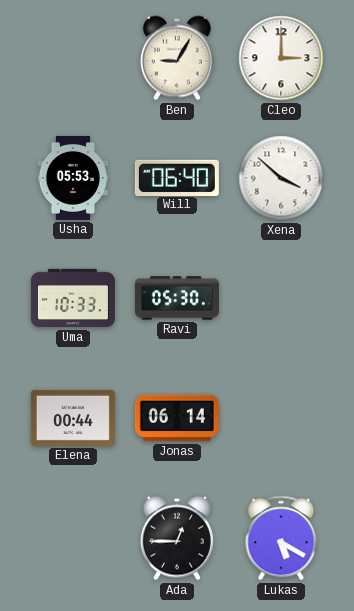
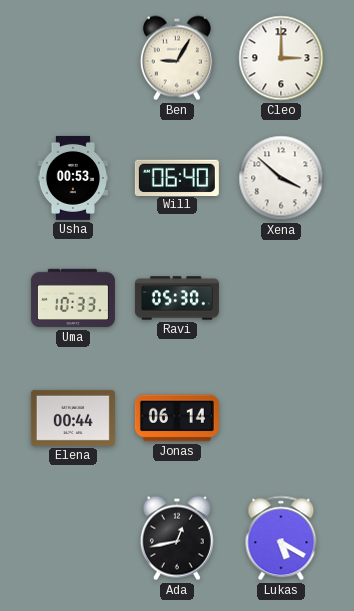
Usha: 05:53 -> 00:53
Ada: 12:45 -> 12:43
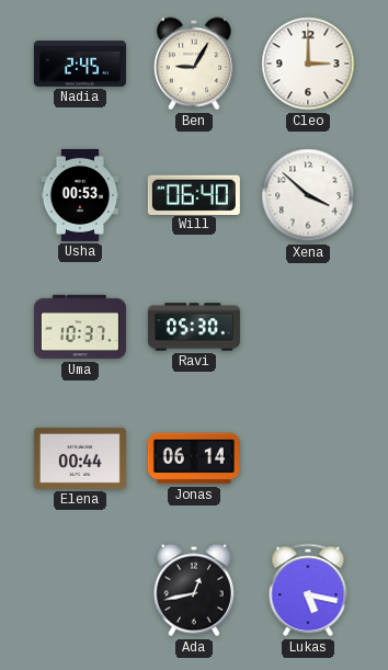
Nadia: none -> 2:45
Uma: 10:33 -> 10:37
Lukas: 5:20 -> 5:17
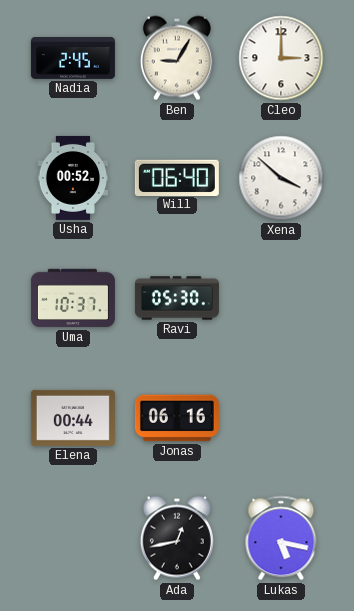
Usha: 00:53 -> 00:52
Jonas: 06:14 -> 06:16
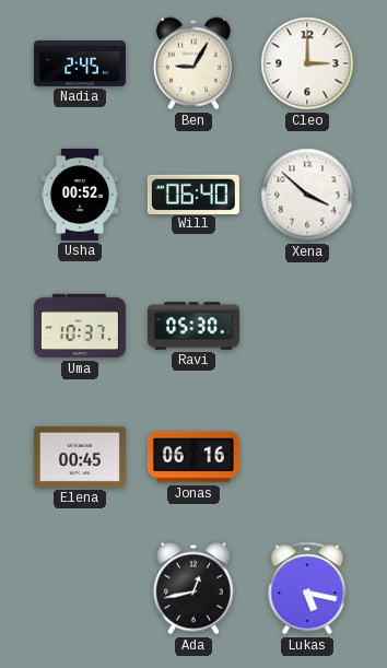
Elena: 00:44 -> 00:45
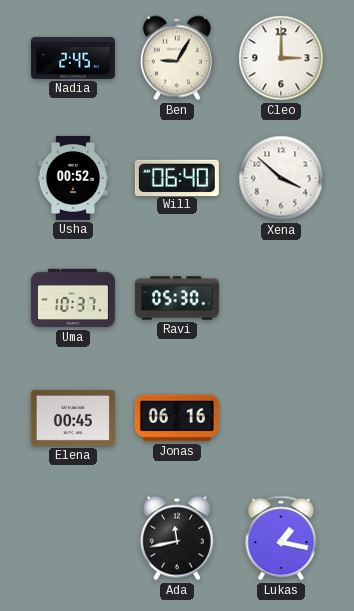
Ada: 12:43 -> 11:43
Lukas: 5:17 -> 1:17
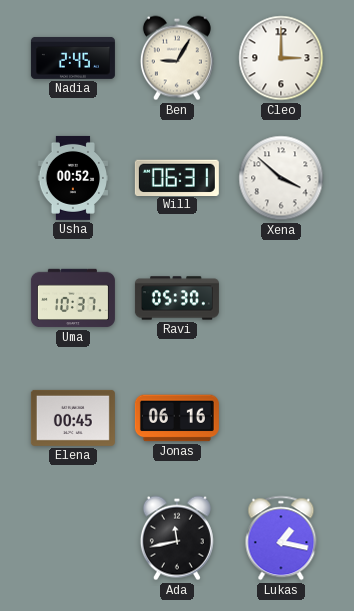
Will: 06:40 -> 06:31
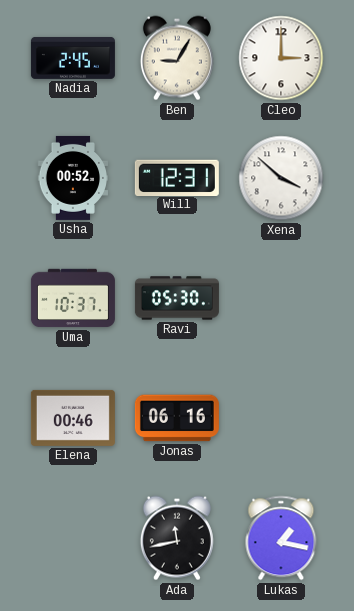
Will: 06:31 -> 12:31
Elena: 00:45 -> 00:46
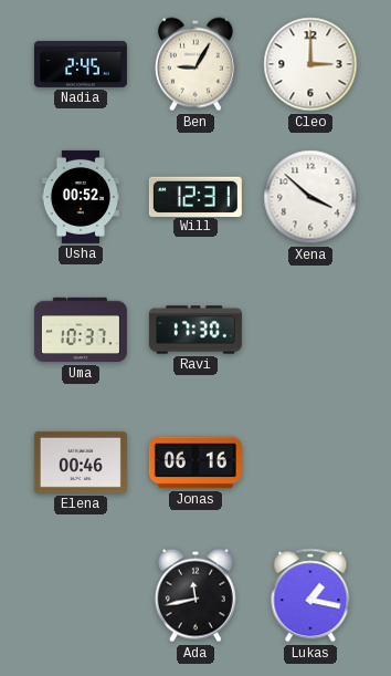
Ravi: 05:30 -> 17:30
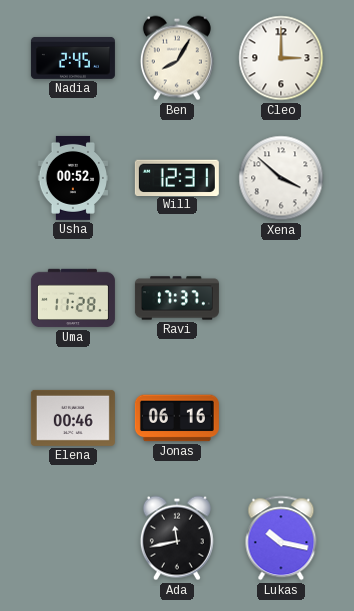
Ben: 9:05 -> 8:05
Uma: 10:37 -> 11:28
Ravi: 17:30 -> 17:37
Lukas: 1:17 -> 10:17
